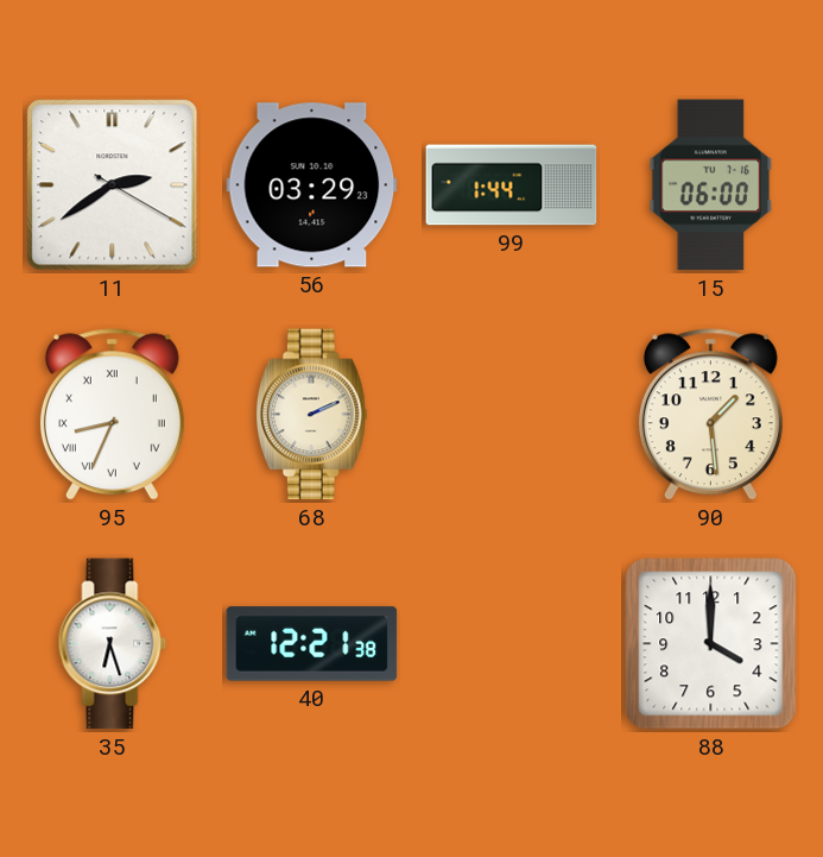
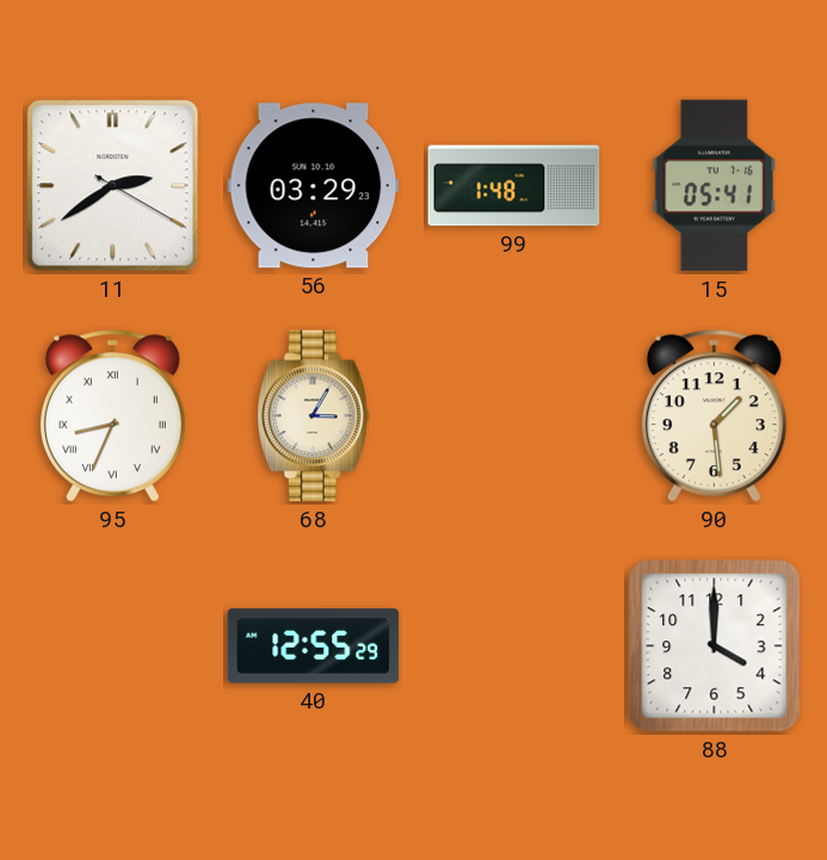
99: 1:44 -> 1:48
15: 06:00 -> 05:41
68: 2:11 -> 3:05
35: 6:27 -> none
40: 12:21 -> 12:55
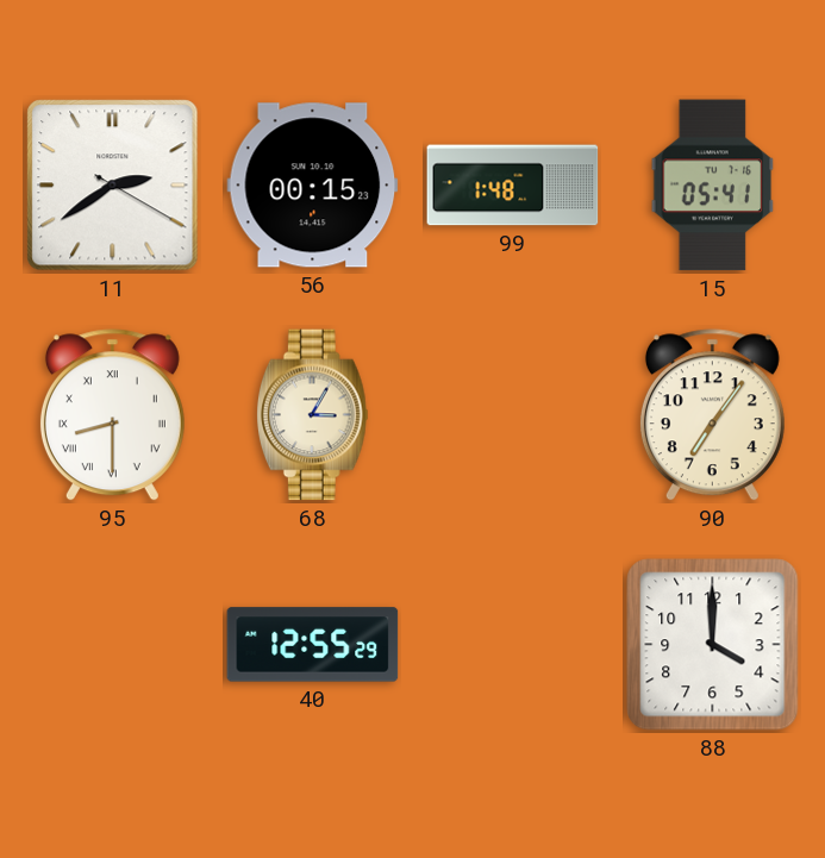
56: 03:29 -> 00:15
95: 8:34 -> 8:30
90: 1:29 -> 7:06
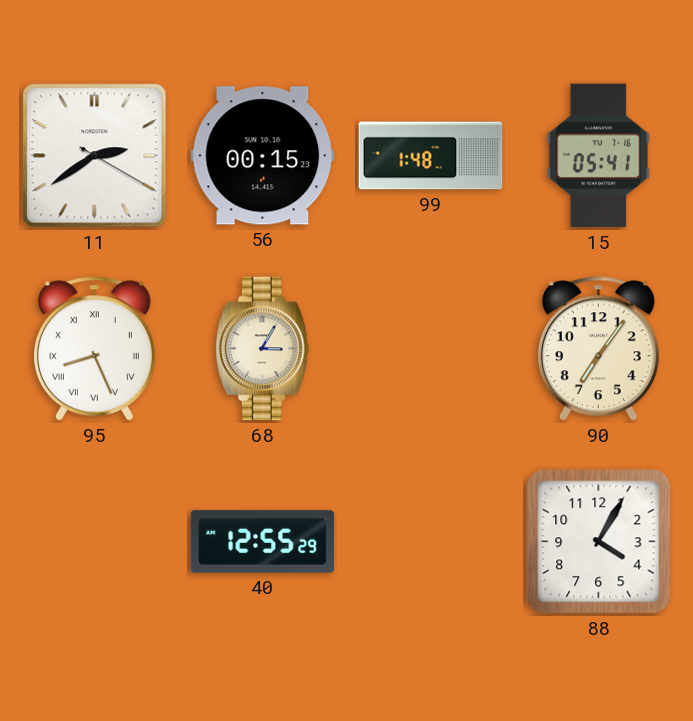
95: 8:30 -> 8:26
88: 4:00 -> 4:05
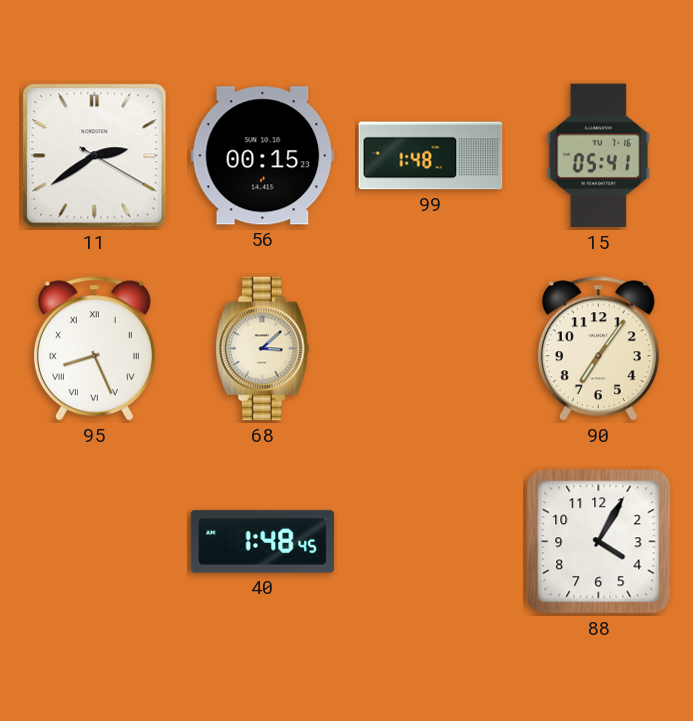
68: 3:05 -> 3:08
40: 12:55 -> 1:48
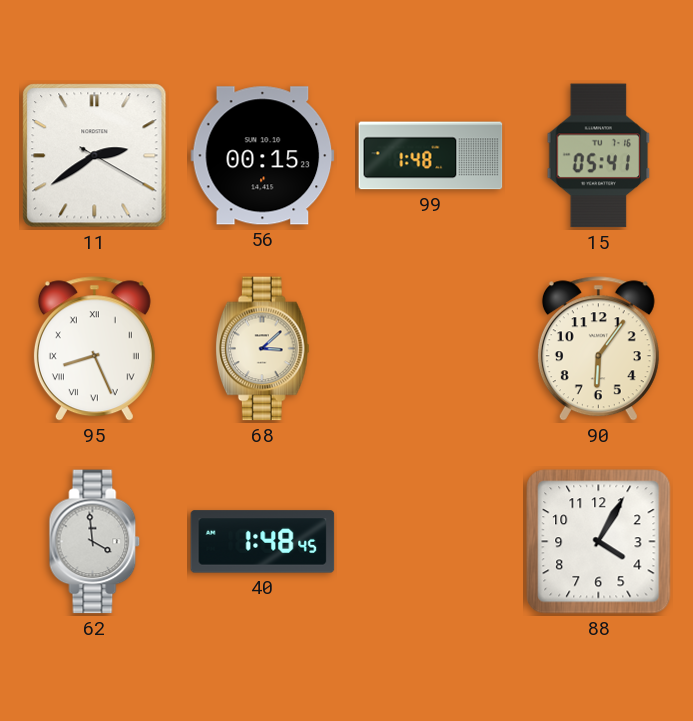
90: 7:06 -> 6:06
62: none -> 3:59
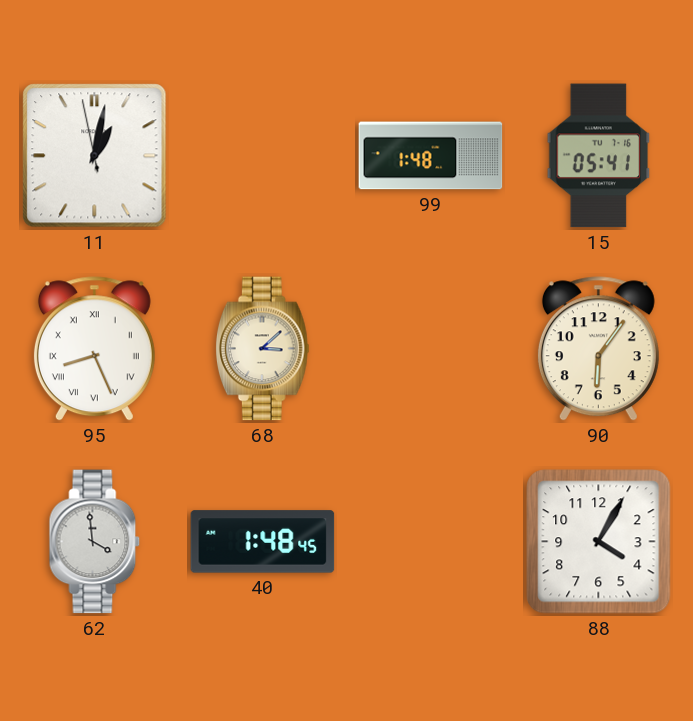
11: 2:39 -> 1:01
56: 00:15 -> none
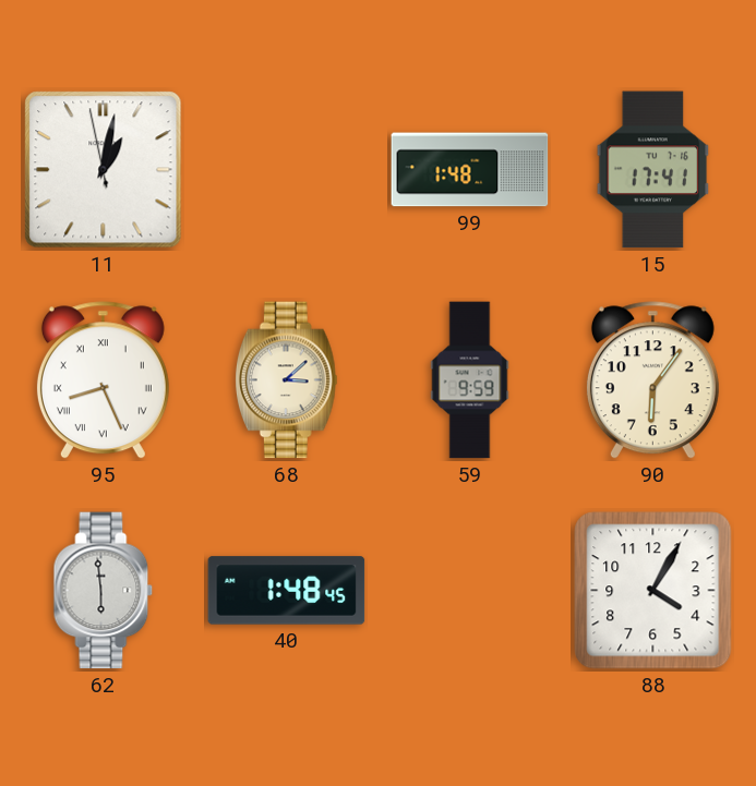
15: 05:41 -> 17:41
59: none -> 9:59
62: 3:59 -> 5:59
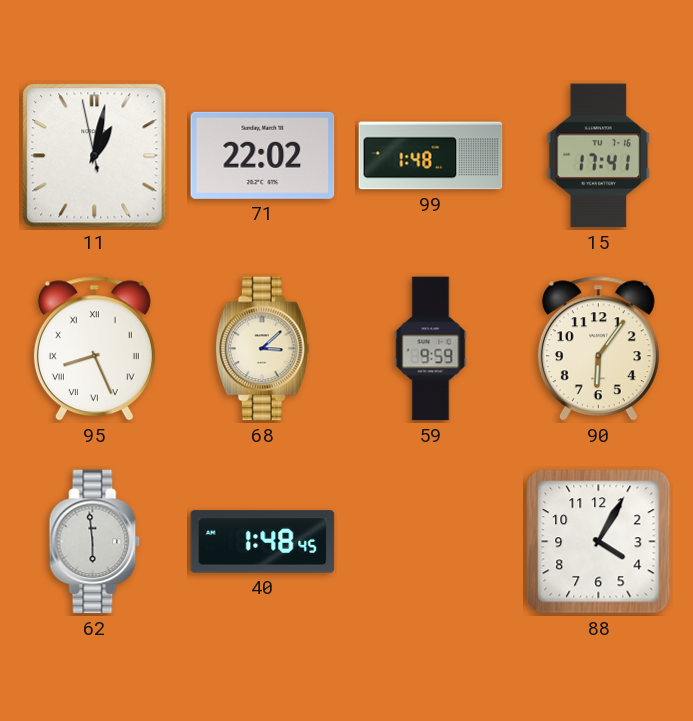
71: none -> 22:02
